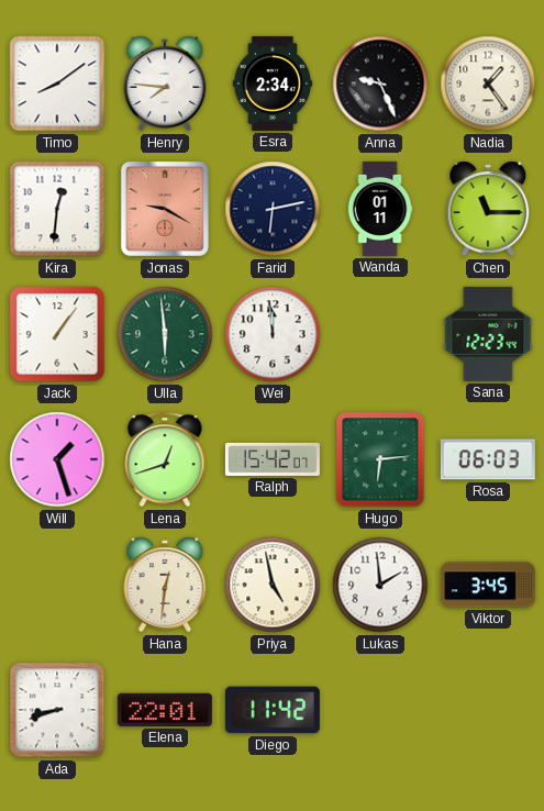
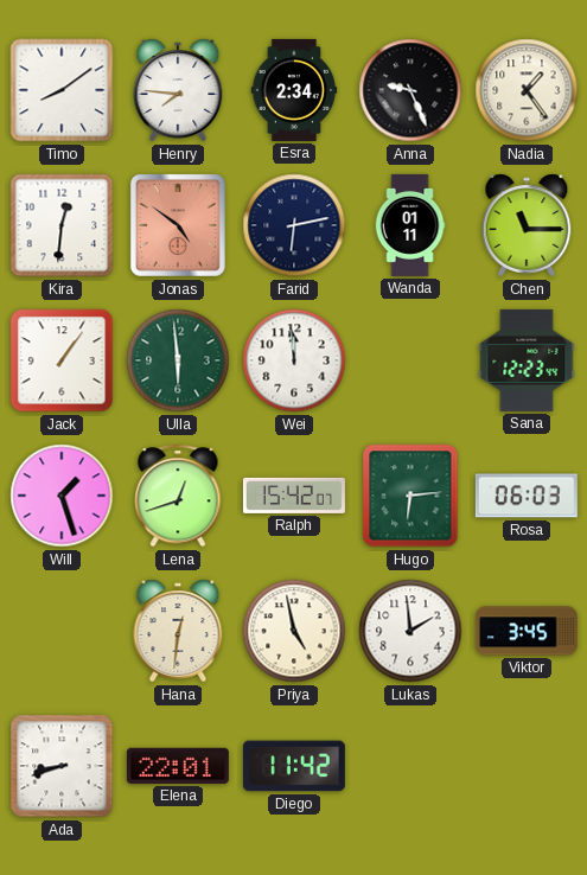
Jonas: 9:20 -> 4:51
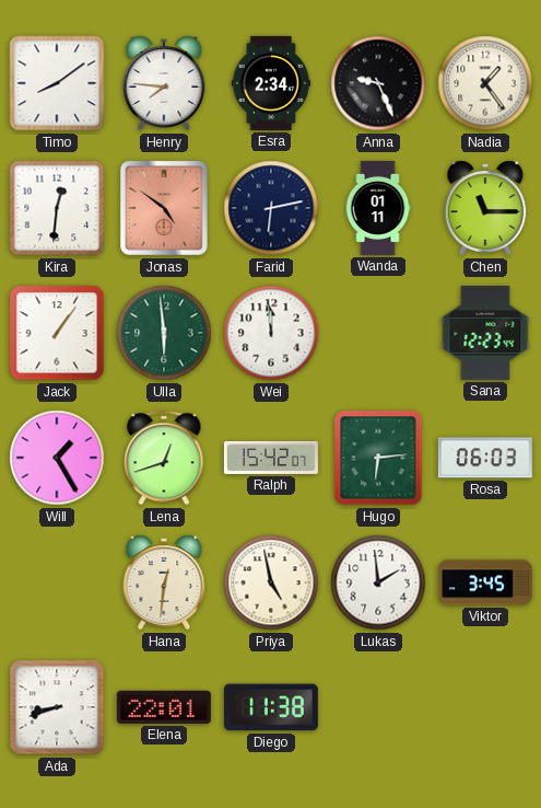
Will: 1:27 -> 1:25
Diego: 11:42 -> 11:38
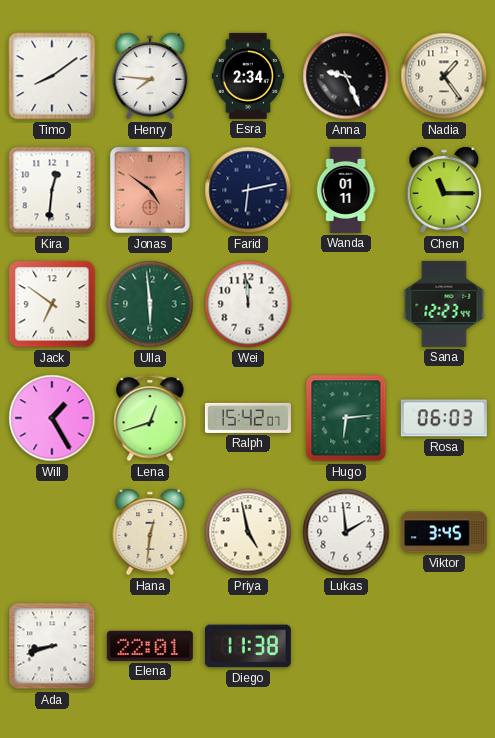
Jack: 1:06 -> 6:51
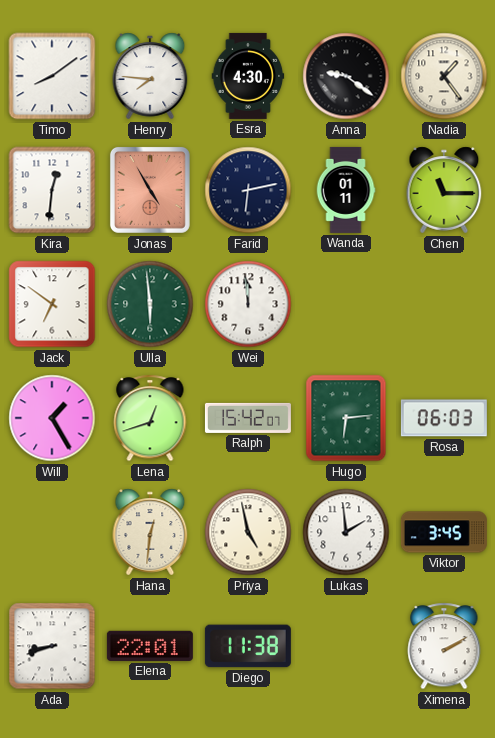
Esra: 2:34 -> 4:30
Anna: 9:26 -> 9:21
Jonas: 4:51 -> 4:55
Sana: 12:23 -> none
Ximena: none -> 2:10
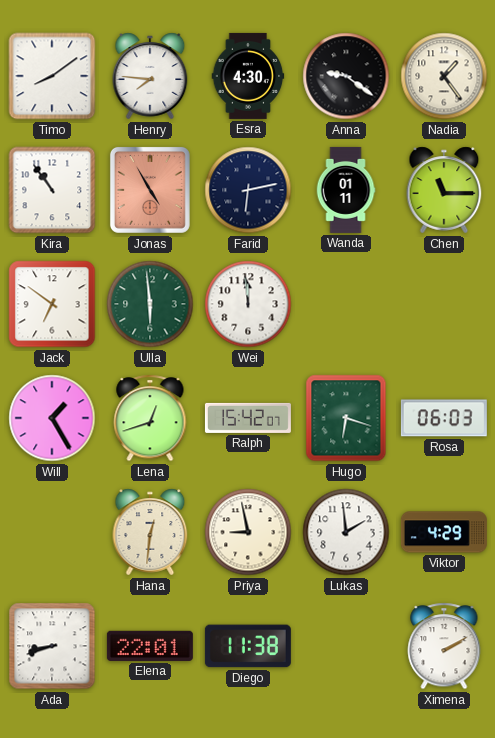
Kira: 12:31 -> 10:54
Hugo: 6:14 -> 6:18
Priya: 4:58 -> 8:58
Viktor: 3:45 -> 4:29
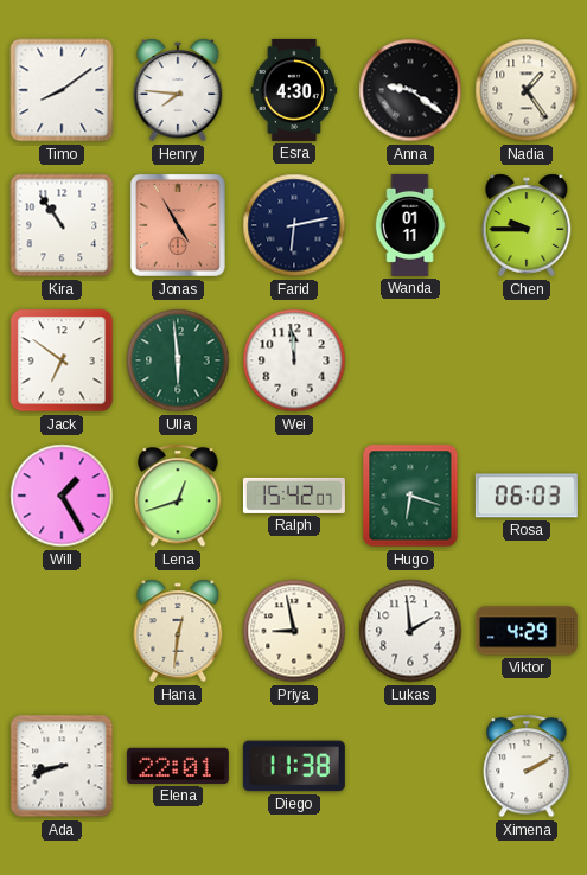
Chen: 11:15 -> 9:45
